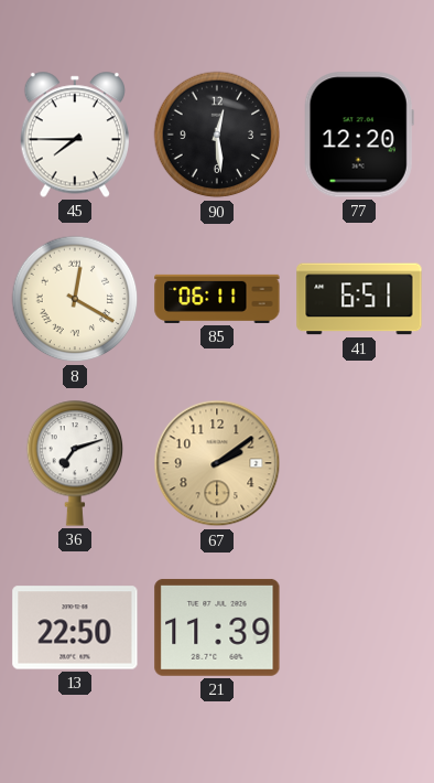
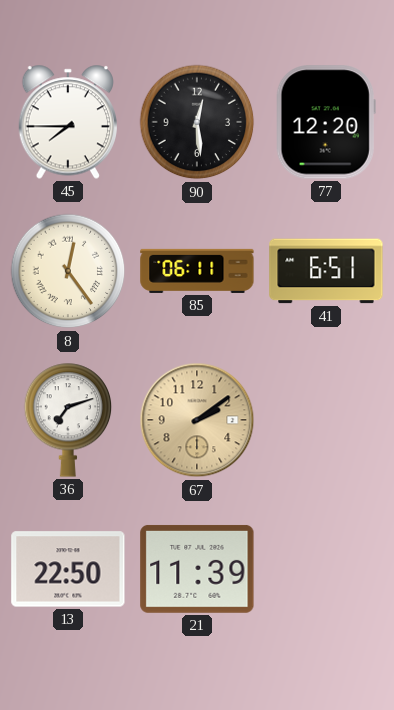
8: 12:20 -> 12:24
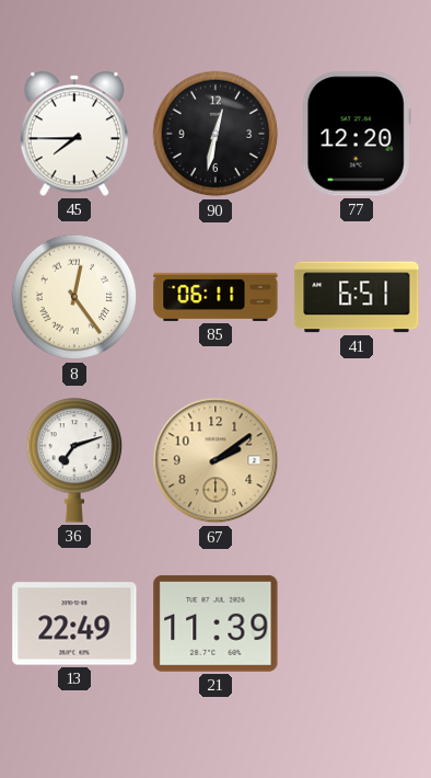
90: 12:29 -> 12:32
13: 22:50 -> 22:49
